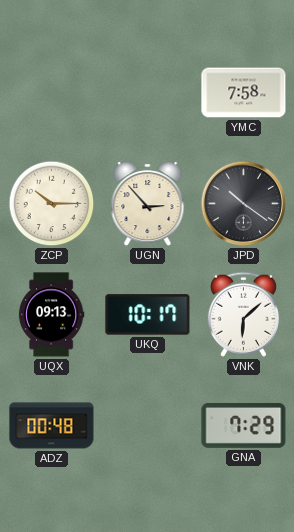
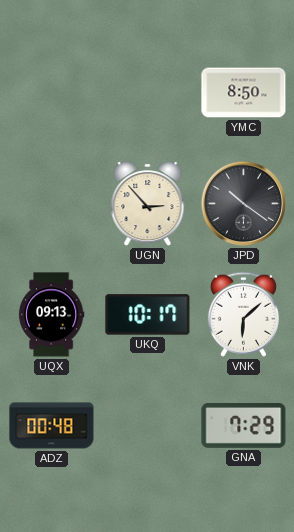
YMC: 7:58 -> 8:50
ZCP: 10:15 -> none
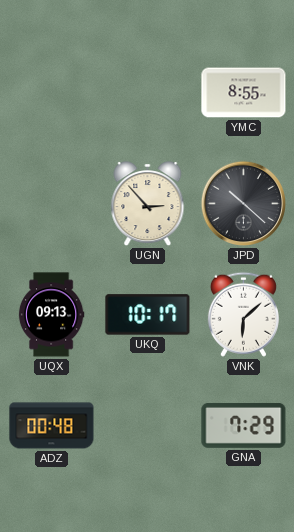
YMC: 8:50 -> 8:55
JPD: 10:21 -> 10:22
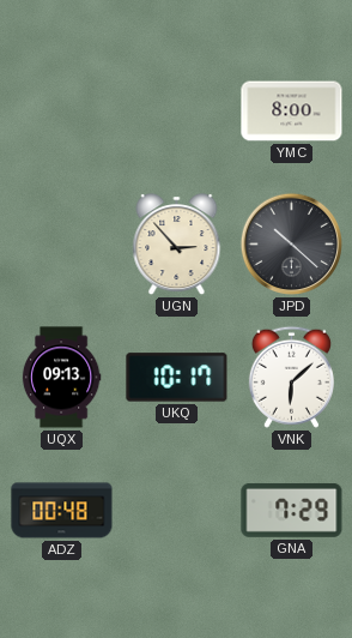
YMC: 8:55 -> 8:00
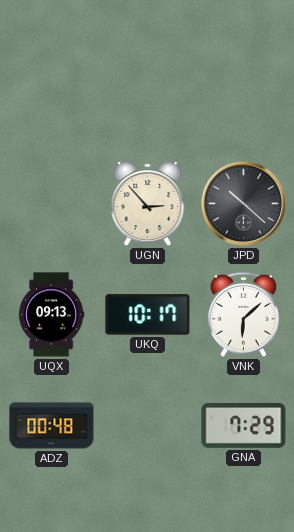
YMC: 8:00 -> none
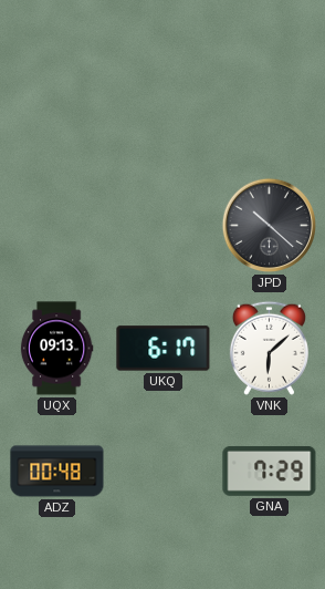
UGN: 2:53 -> none
UKQ: 10:17 -> 6:17
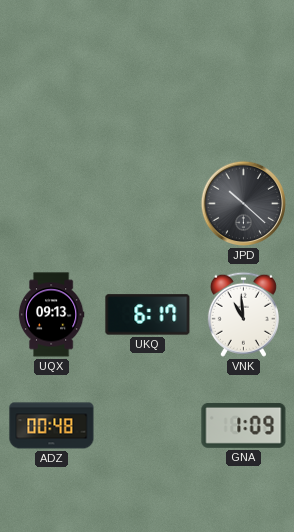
VNK: 6:08 -> 10:59
GNA: 7:29 -> 1:09
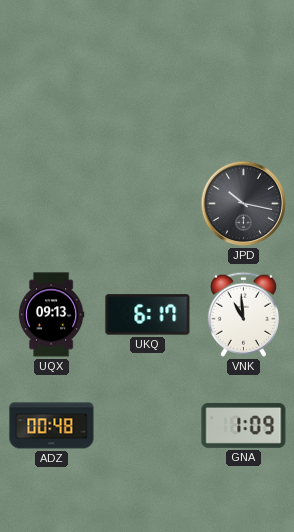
JPD: 10:22 -> 10:17
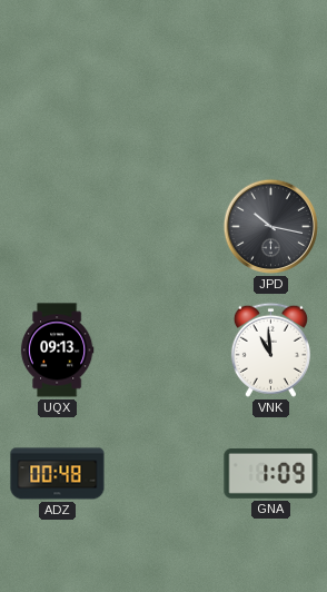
UKQ: 6:17 -> none
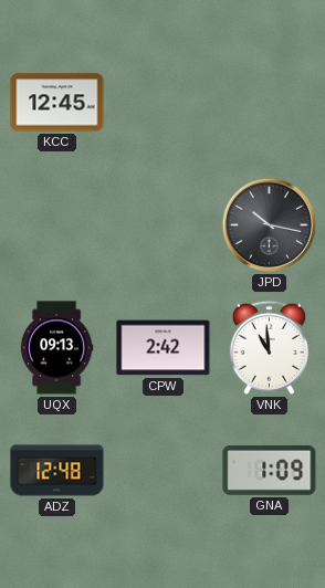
KCC: none -> 12:45
CPW: none -> 2:42
ADZ: 00:48 -> 12:48
